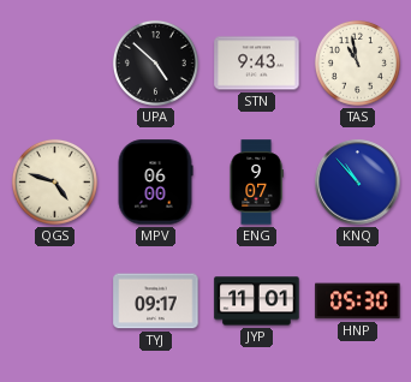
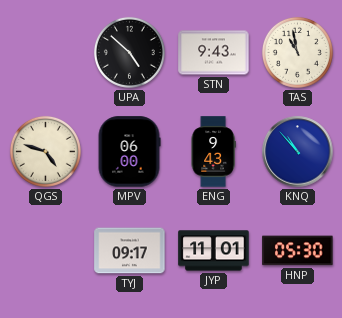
ENG: 9:07 -> 9:43
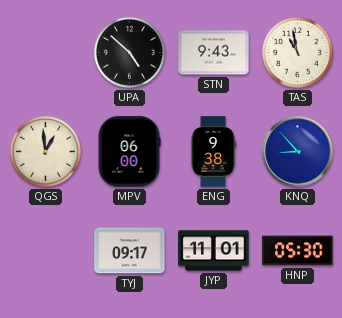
QGS: 4:48 -> 12:59
ENG: 9:43 -> 9:38
KNQ: 10:53 -> 8:53
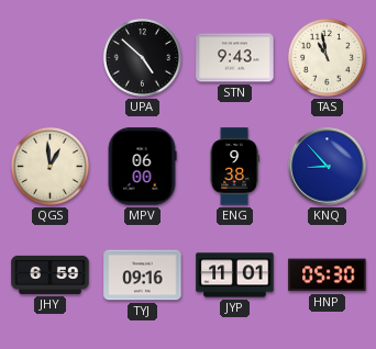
JHY: none -> 6:59
TYJ: 09:17 -> 09:16
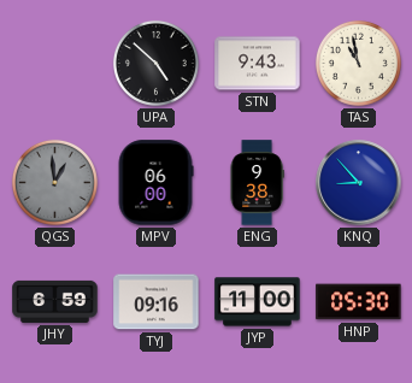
QGS dial: cream -> grey
JYP: 11:01 -> 11:00
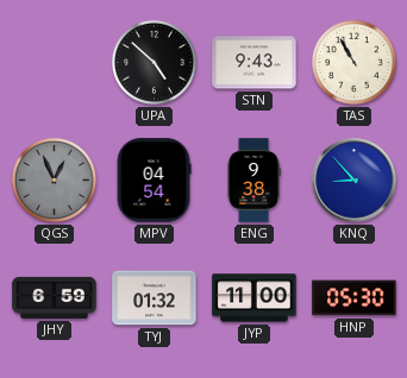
TAS: 10:58 -> 10:55
QGS: 12:59 -> 12:56
MPV: 06:00 -> 04:54
TYJ: 09:16 -> 01:32
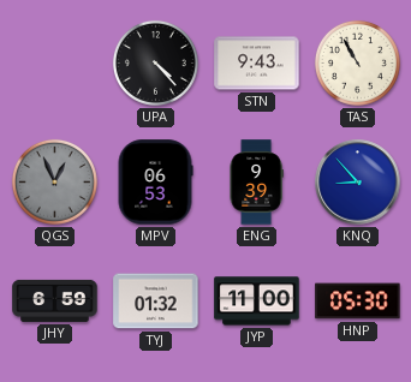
UPA: 4:52 -> 4:23
MPV: 04:54 -> 06:53
ENG: 9:38 -> 9:39
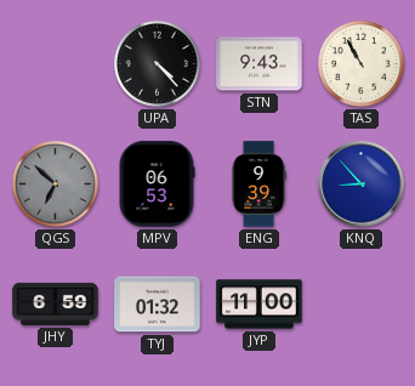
QGS: 12:56 -> 6:52
HNP: 05:30 -> none
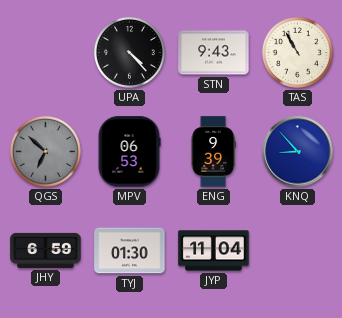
TYJ: 01:32 -> 01:30
JYP: 11:00 -> 11:04
